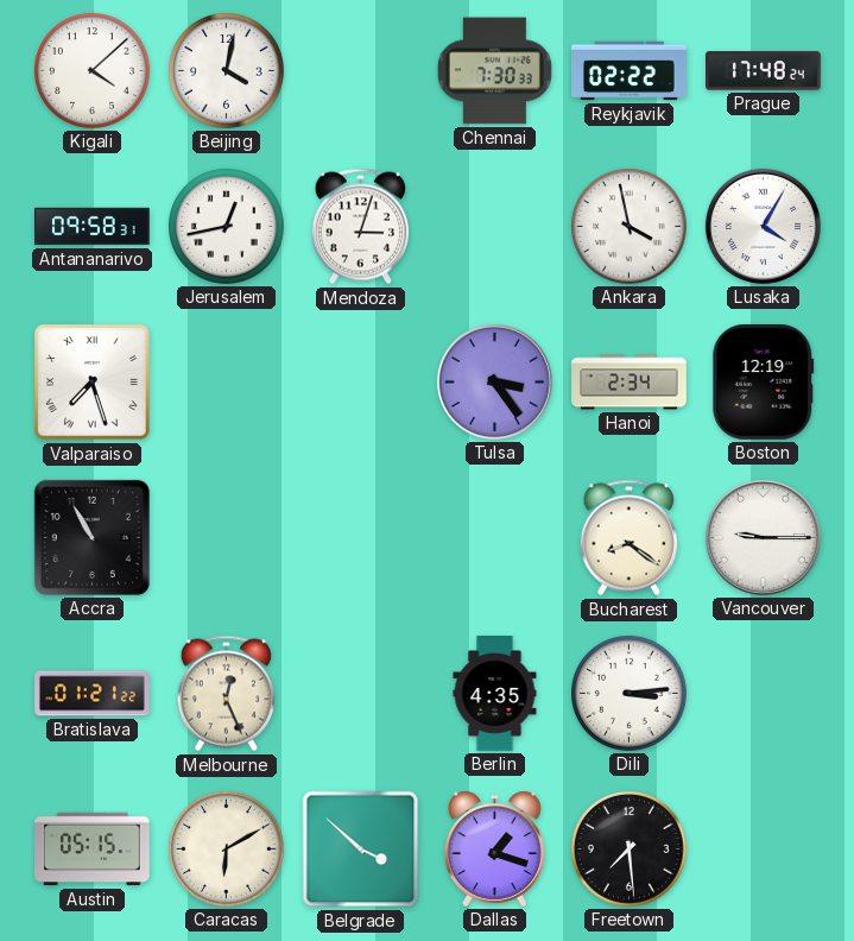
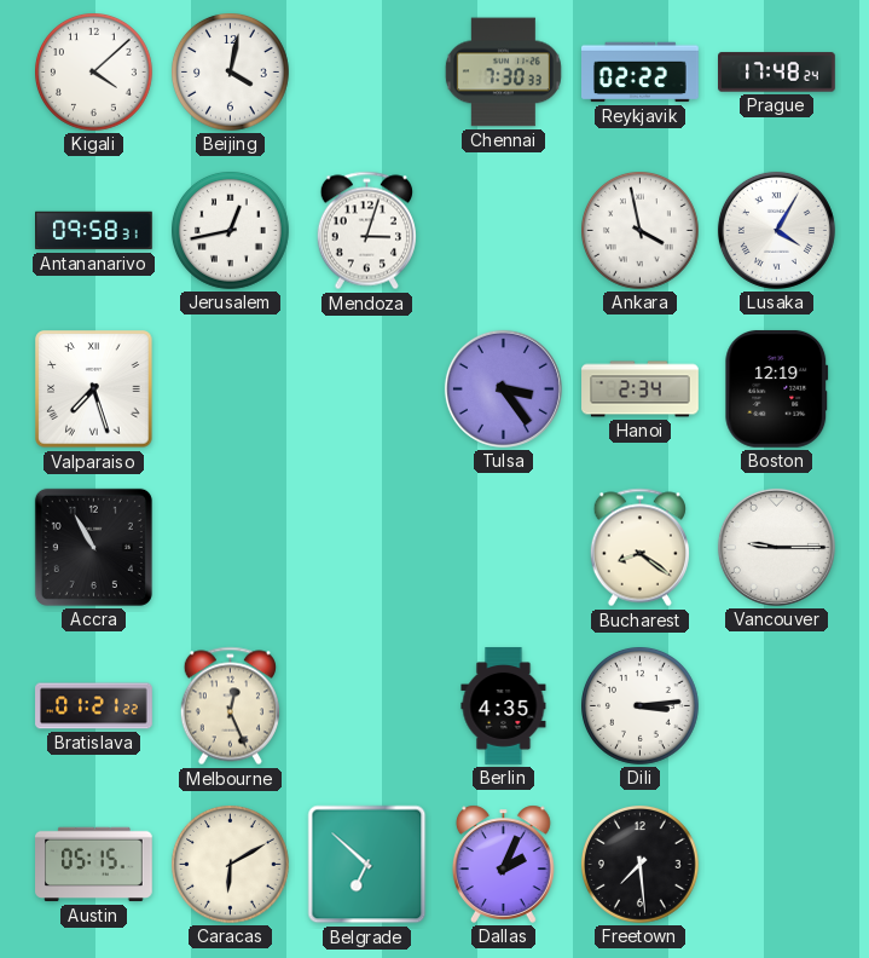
Belgrade: 3:52 -> 6:52
Dallas: 1:18 -> 2:04
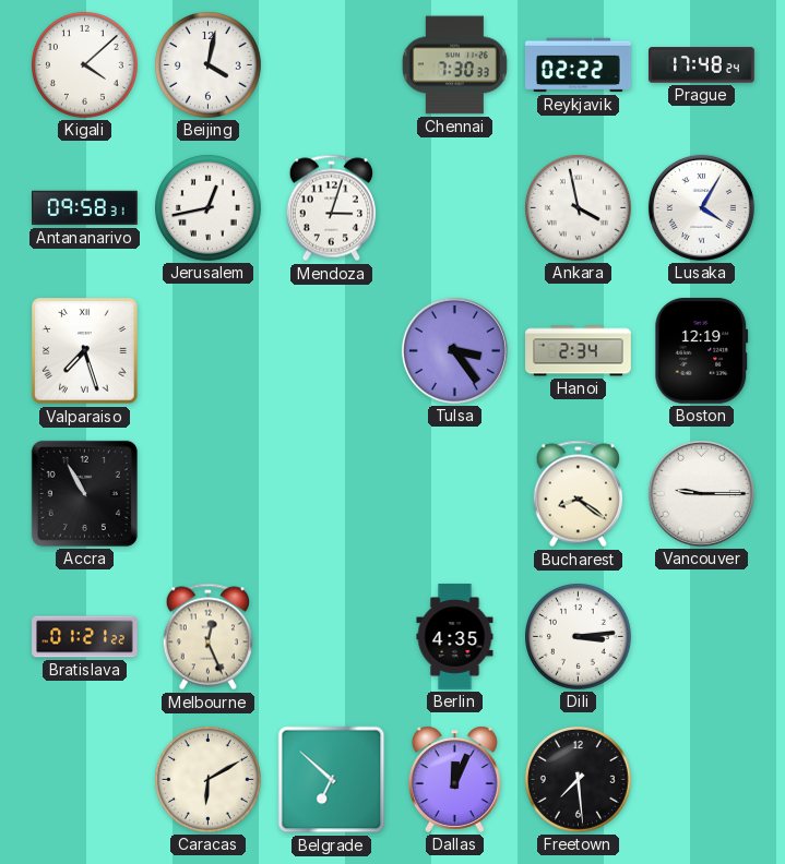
Austin: 05:15 -> none
Dallas: 2:04 -> 12:04
